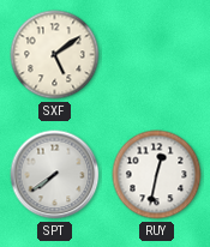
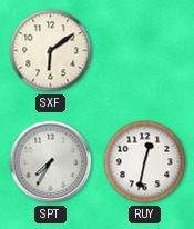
SXF: 5:09 -> 6:09
SPT: 7:39 -> 7:35
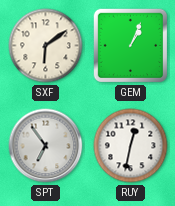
GEM: none -> 1:04
SPT: 7:35 -> 6:54
